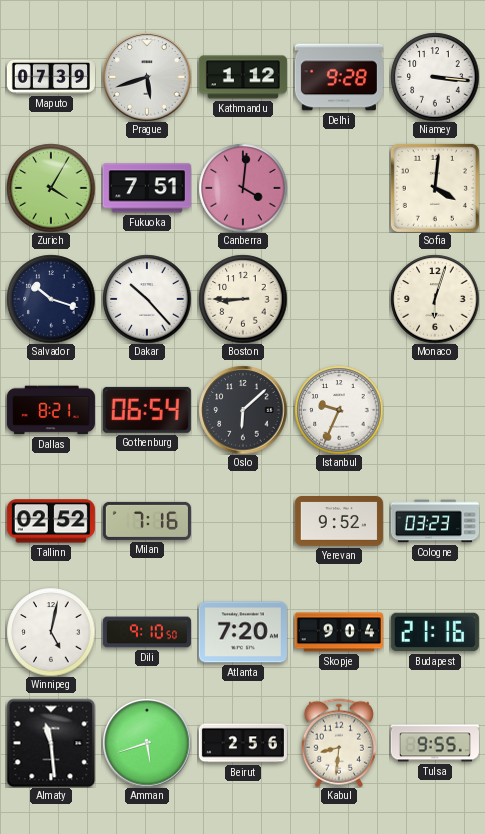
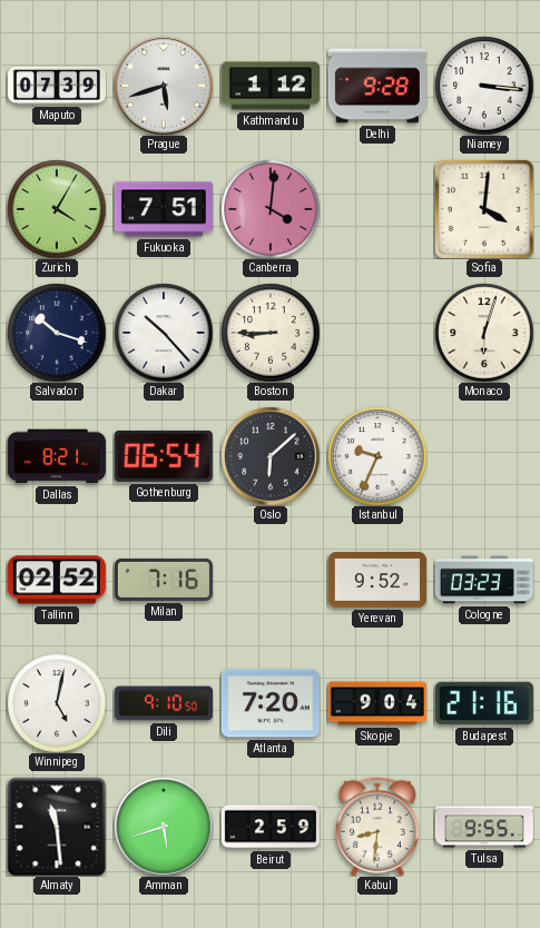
Beirut: 2:56 -> 2:59
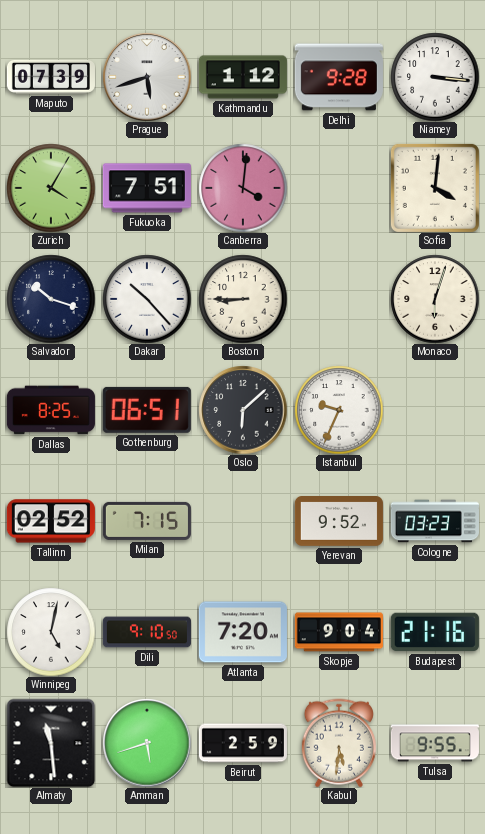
Dallas: 8:21 -> 8:25
Gothenburg: 06:54 -> 06:51
Milan: 7:16 -> 7:15
Kabul: 8:31 -> 5:31
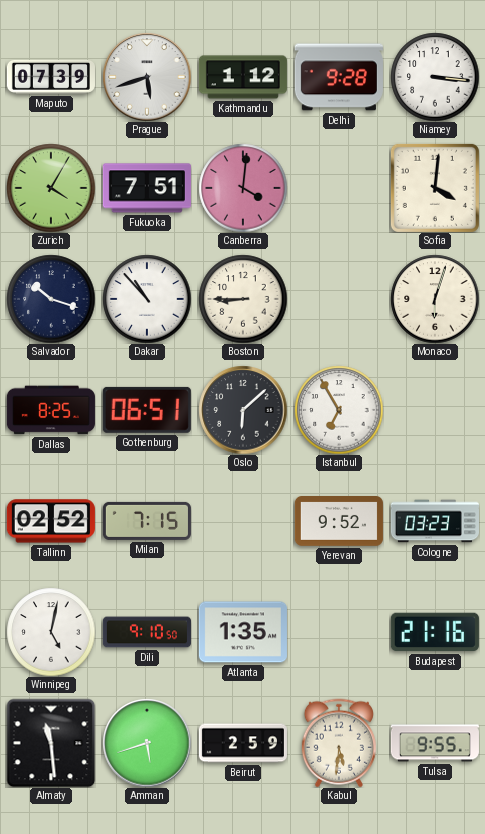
Dakar: 10:23 -> 10:53
Istanbul: 9:34 -> 6:55
Atlanta: 7:20 -> 1:35
Skopje: 9:04 -> none
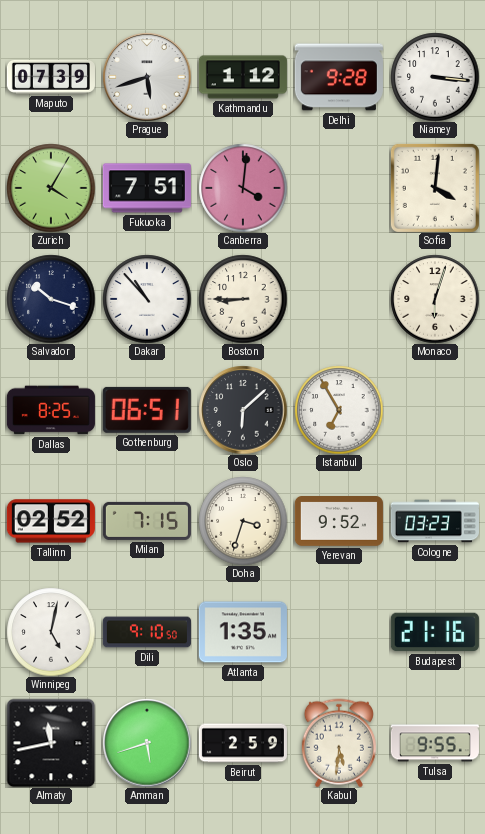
Doha: none -> 3:33
Almaty: 11:29 -> 11:43
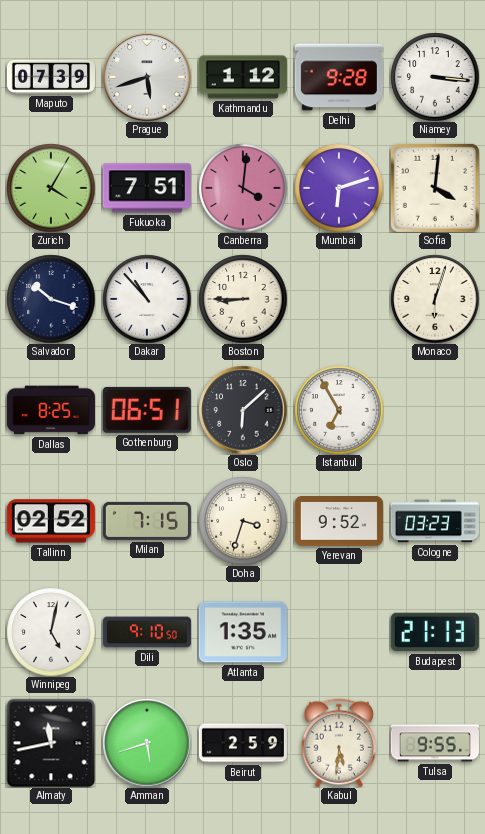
Mumbai: none -> 6:12
Budapest: 21:16 -> 21:13
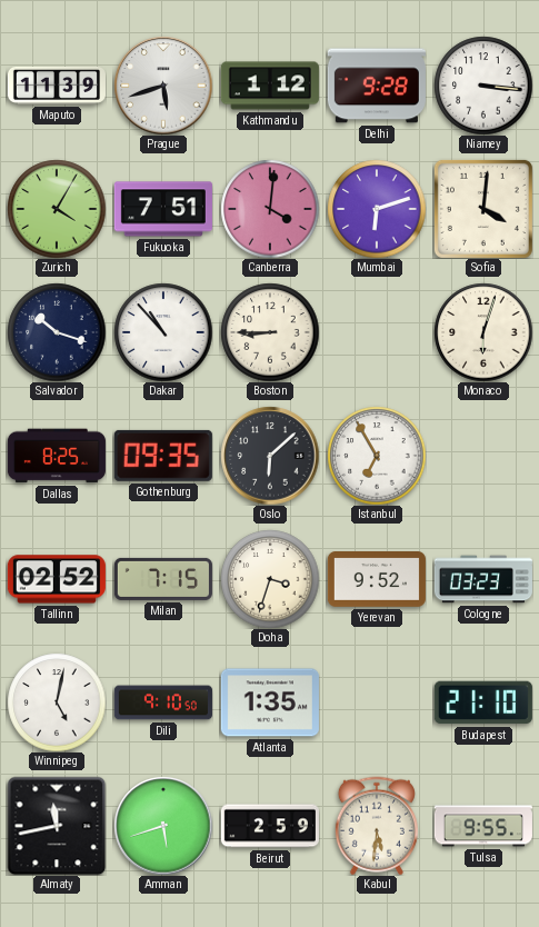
Maputo: 07:39 -> 11:39
Gothenburg: 06:51 -> 09:35
Budapest: 21:13 -> 21:10
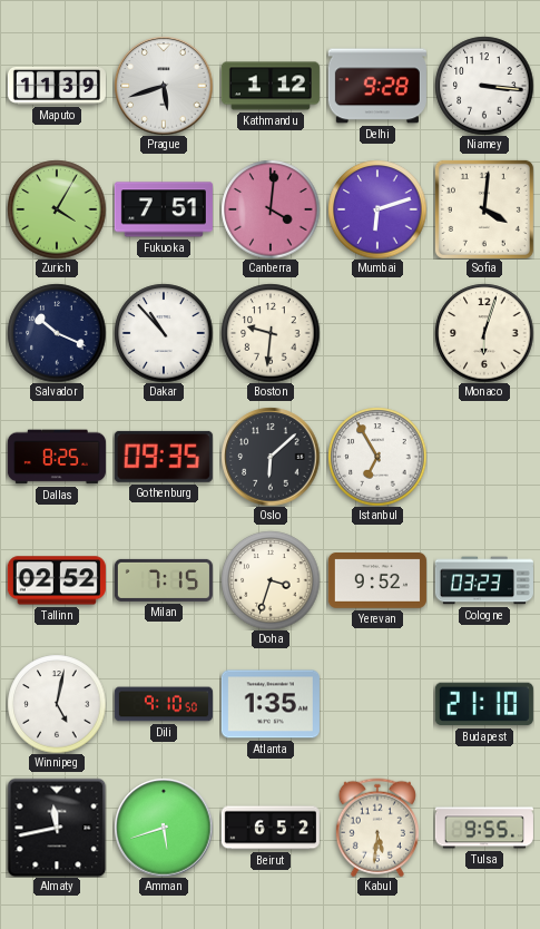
Salvador: 10:18 -> 10:19
Boston: 8:45 -> 9:31
Beirut: 2:59 -> 6:52
